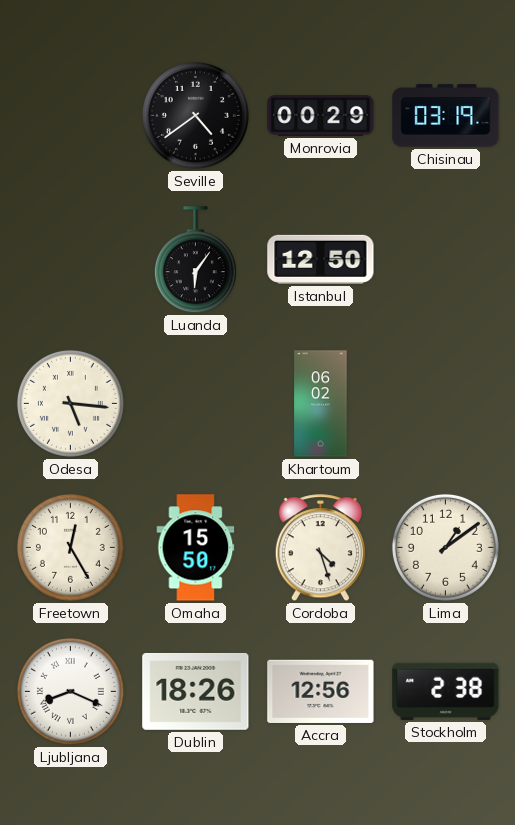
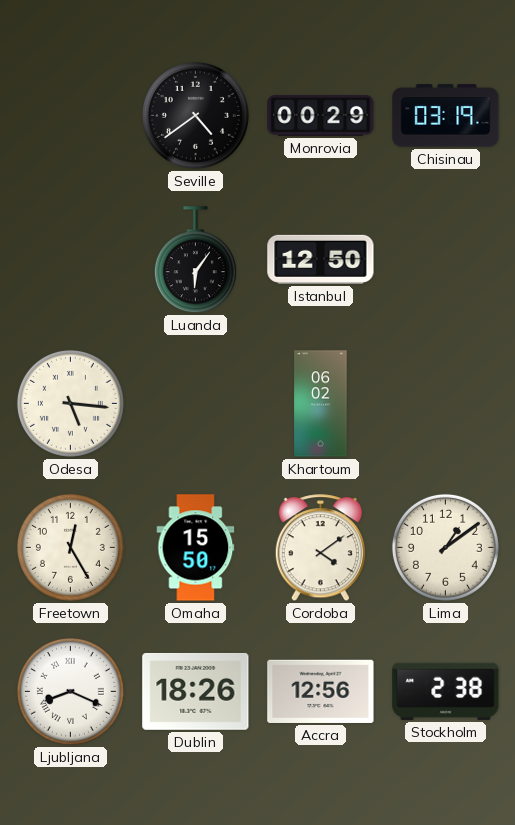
Cordoba: 4:27 -> 4:09
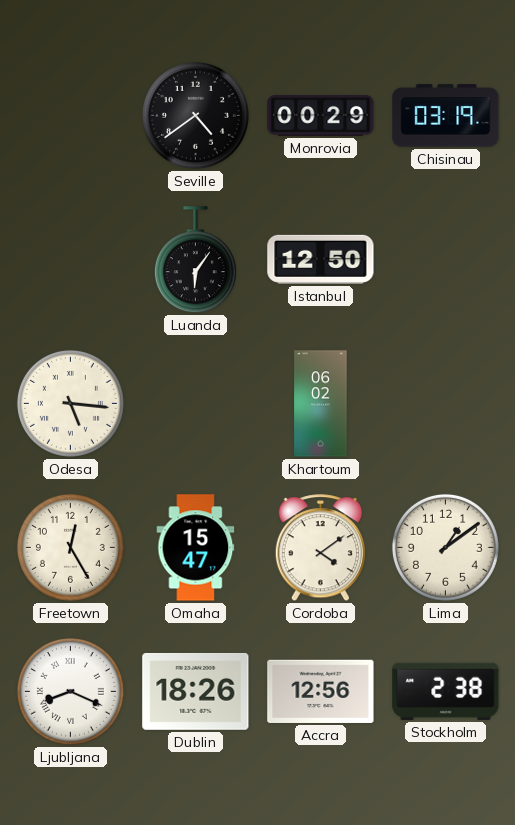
Omaha: 15:50 -> 15:47
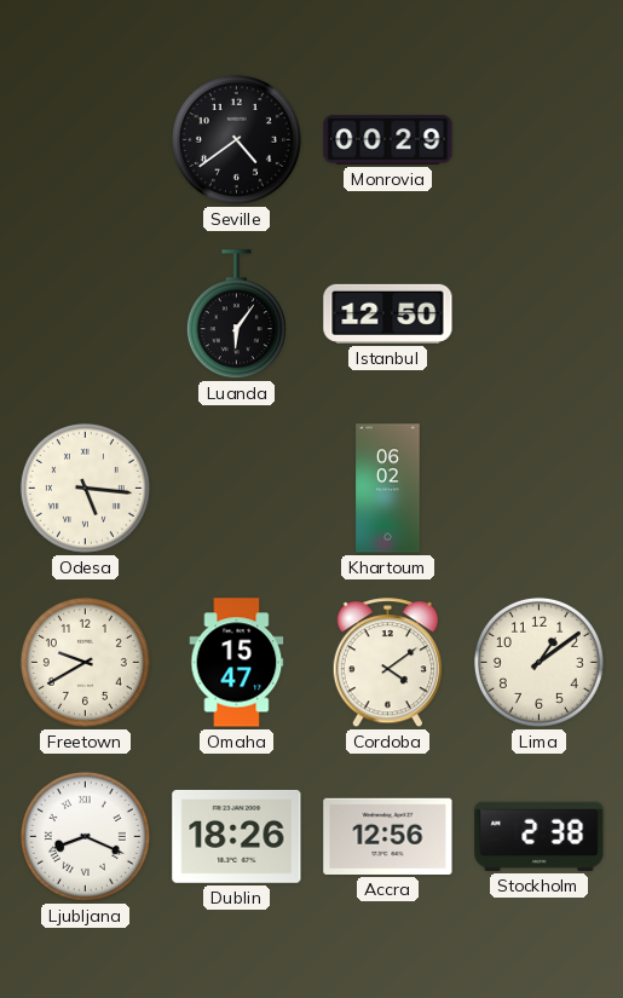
Chisinau: 03:19 -> none
Freetown: 12:25 -> 9:40
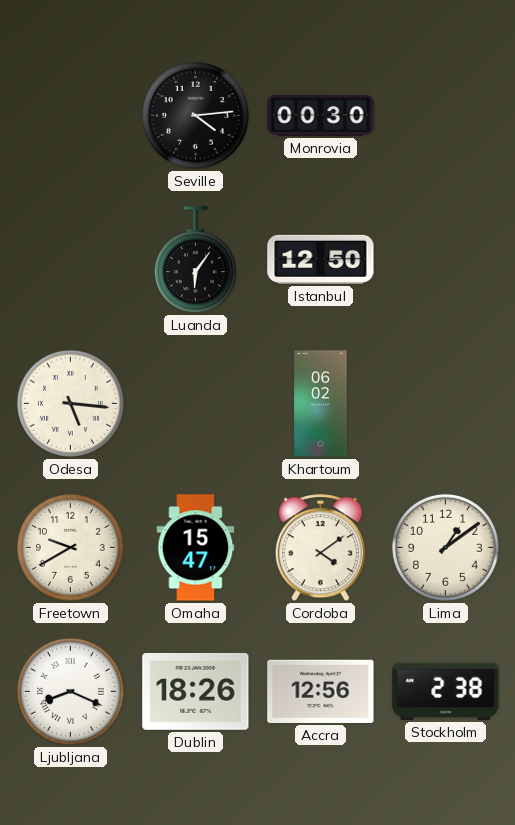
Seville: 4:39 -> 4:14
Monrovia: 00:29 -> 00:30
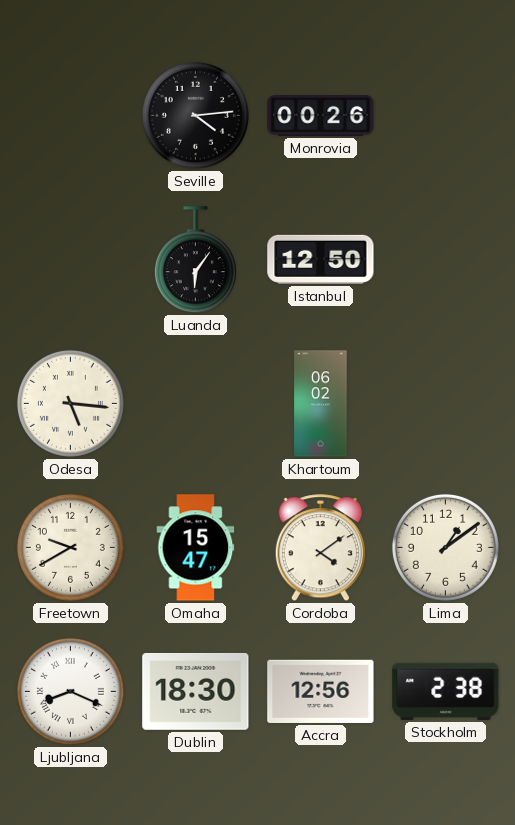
Monrovia: 00:30 -> 00:26
Dublin: 18:26 -> 18:30
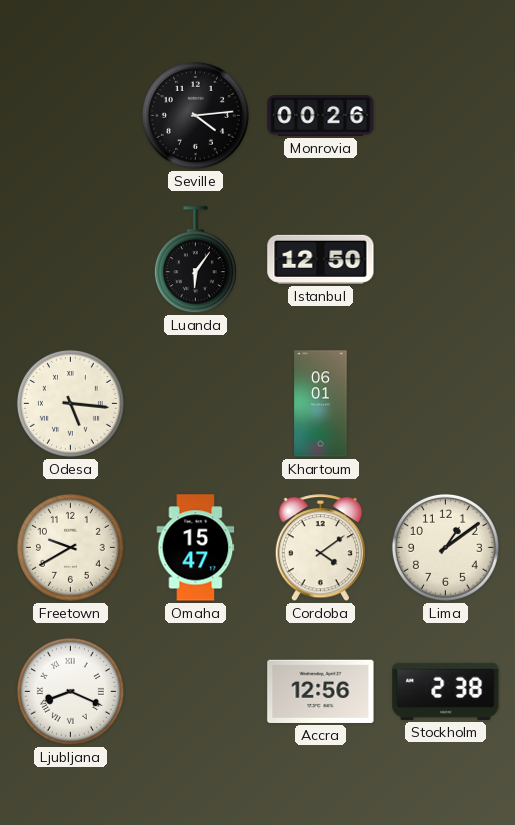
Khartoum: 06:02 -> 06:01
Dublin: 18:30 -> none
